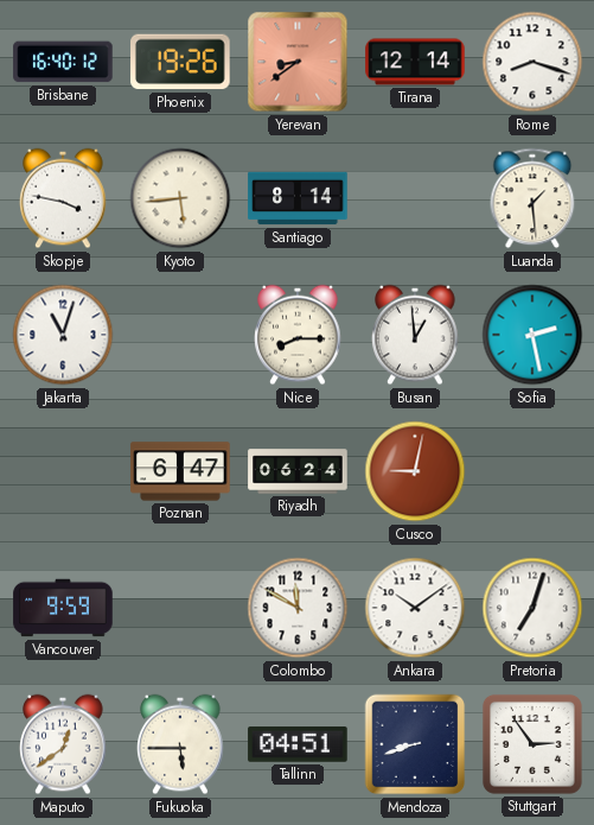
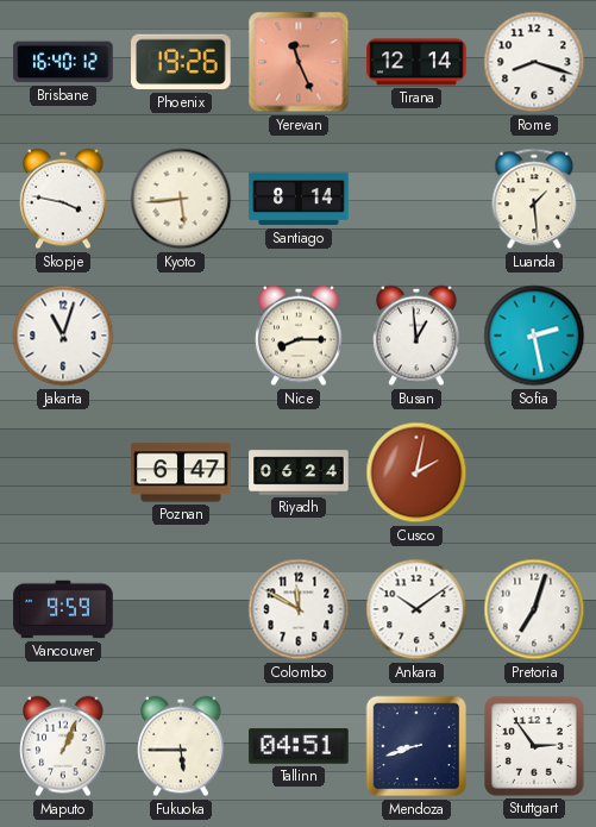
Yerevan: 8:39 -> 11:26
Cusco: 9:02 -> 2:02
Maputo: 12:39 -> 1:04
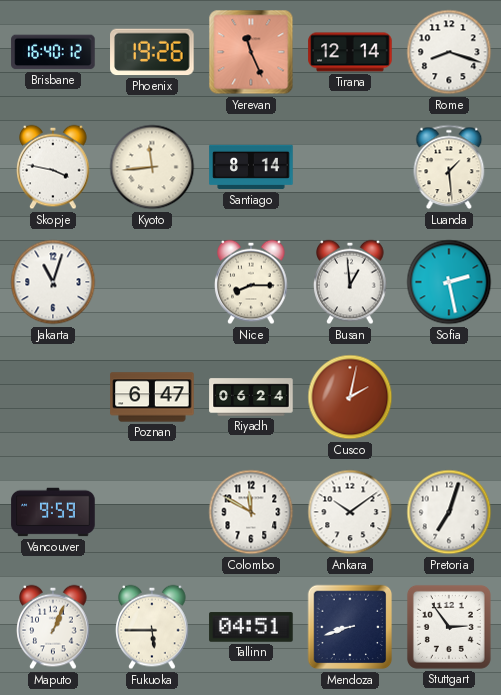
Kyoto: 5:44 -> 11:44
